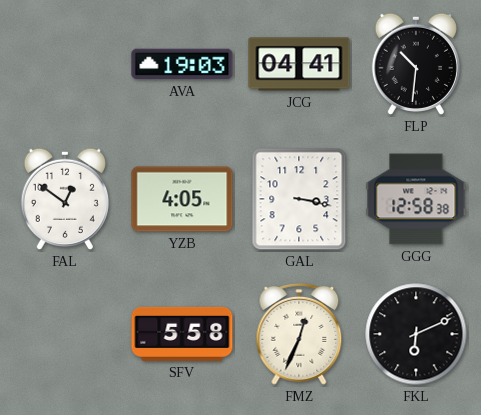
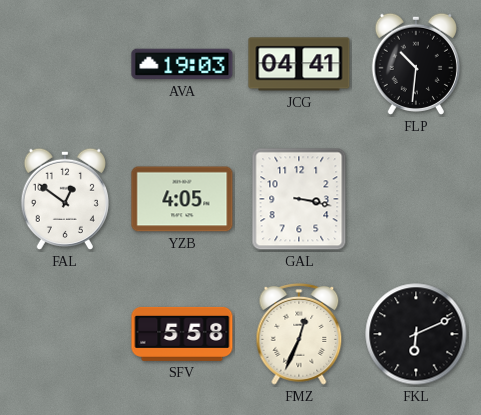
GGG: 12:58 -> none
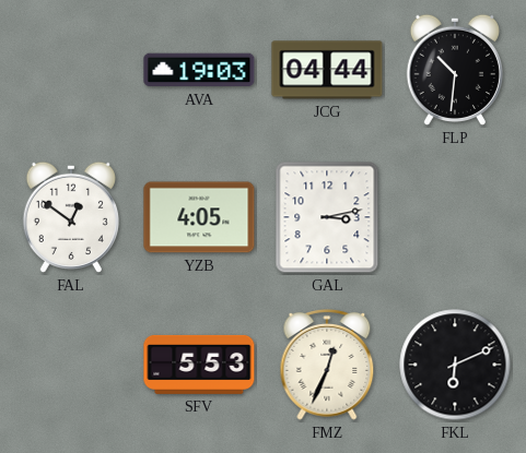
JCG: 04:41 -> 04:44
GAL: 3:17 -> 3:13
SFV: 5:58 -> 5:53
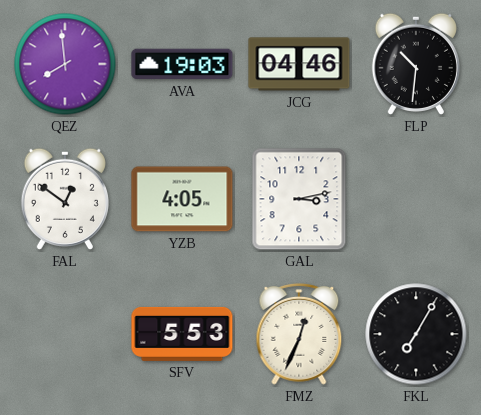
QEZ: none -> 7:59
JCG: 04:44 -> 04:46
FKL: 6:11 -> 7:05
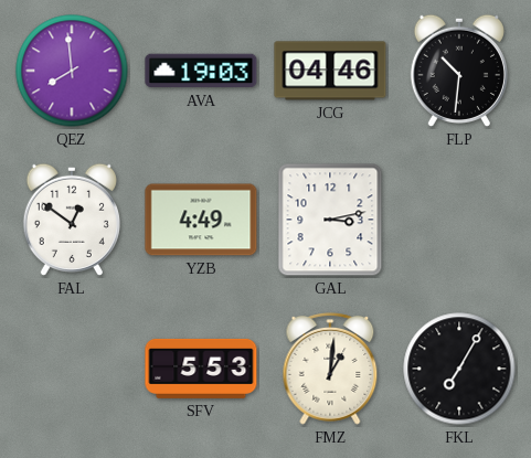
YZB: 4:05 -> 4:49
FMZ: 12:34 -> 1:01
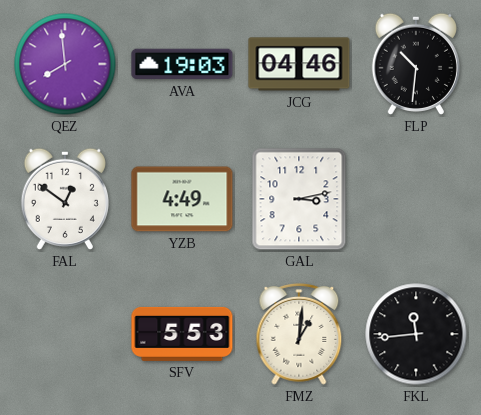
FKL: 7:05 -> 11:44
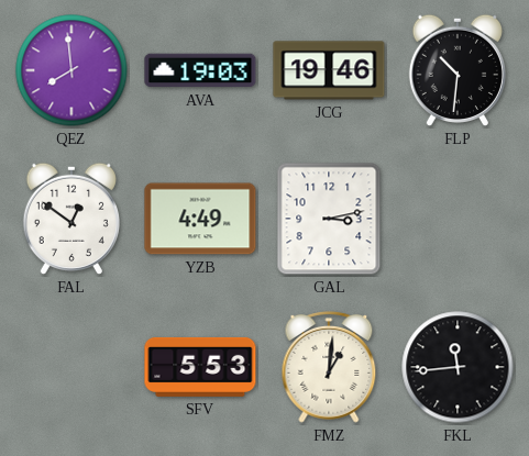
JCG: 04:46 -> 19:46
